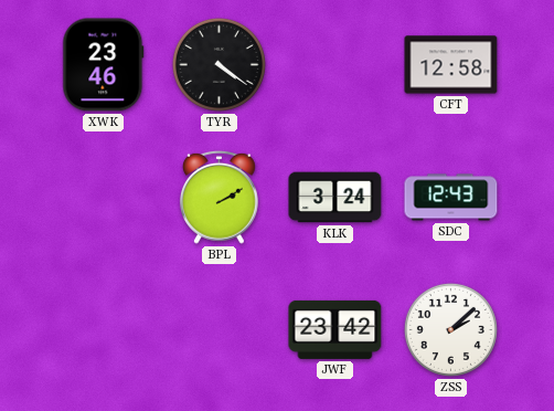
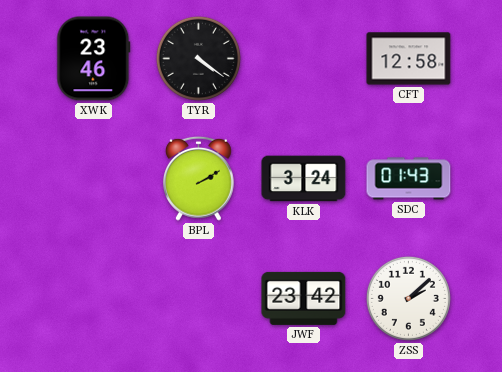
SDC: 12:43 -> 01:43
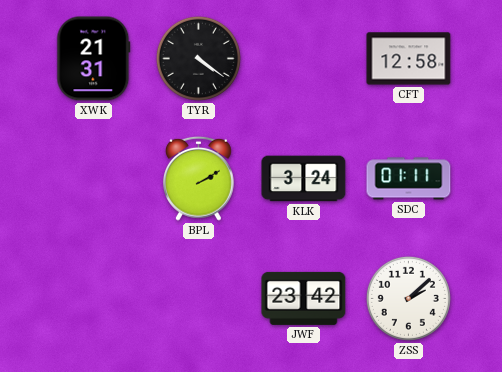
XWK: 23:46 -> 21:31
SDC: 01:43 -> 01:11
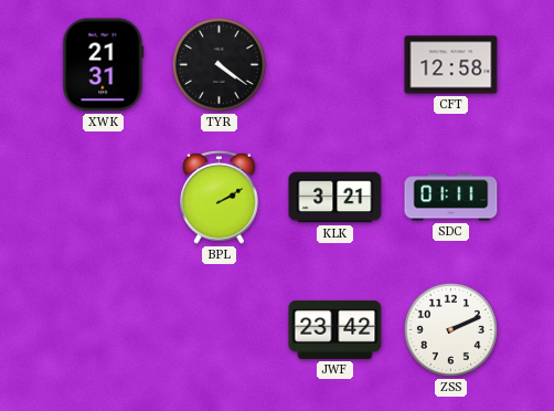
KLK: 3:24 -> 3:21
ZSS: 2:08 -> 2:11
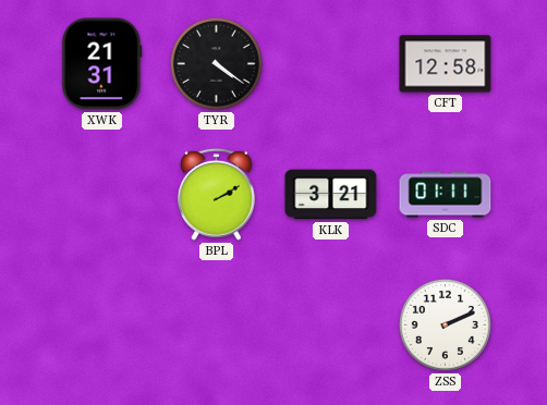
JWF: 23:42 -> none
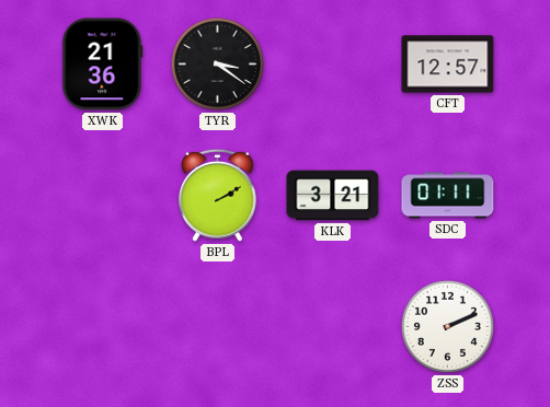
XWK: 21:31 -> 21:36
TYR: 4:21 -> 3:21
CFT: 12:58 -> 12:57
